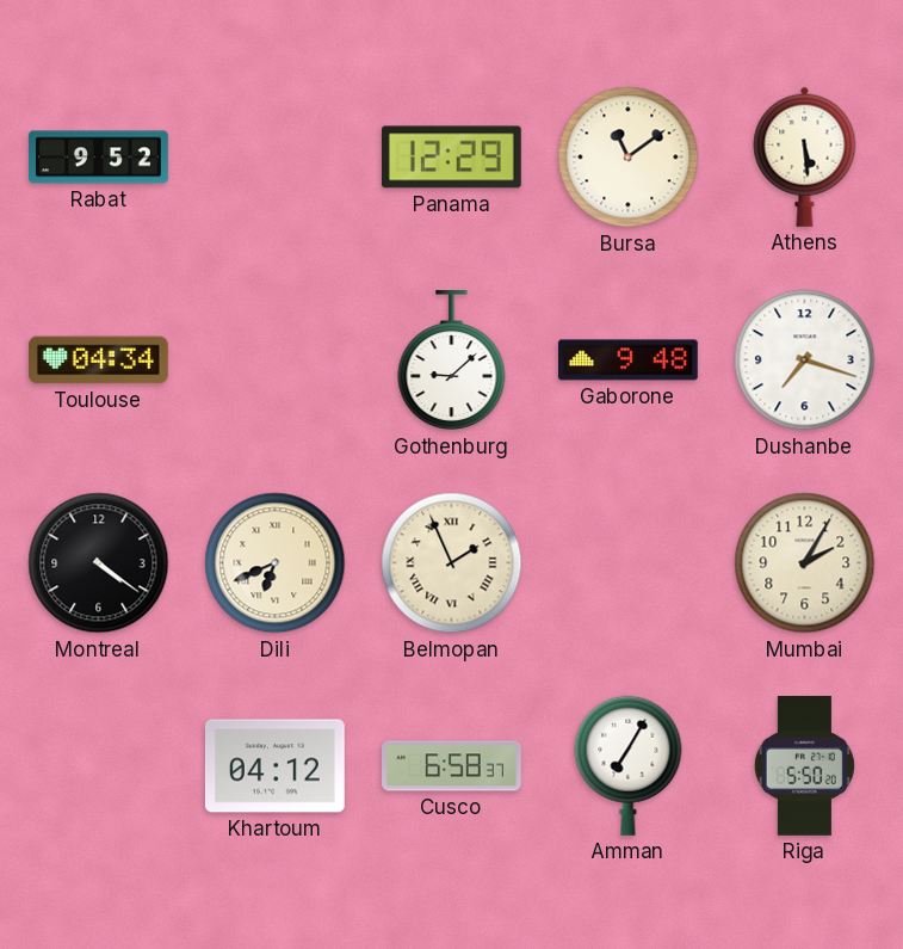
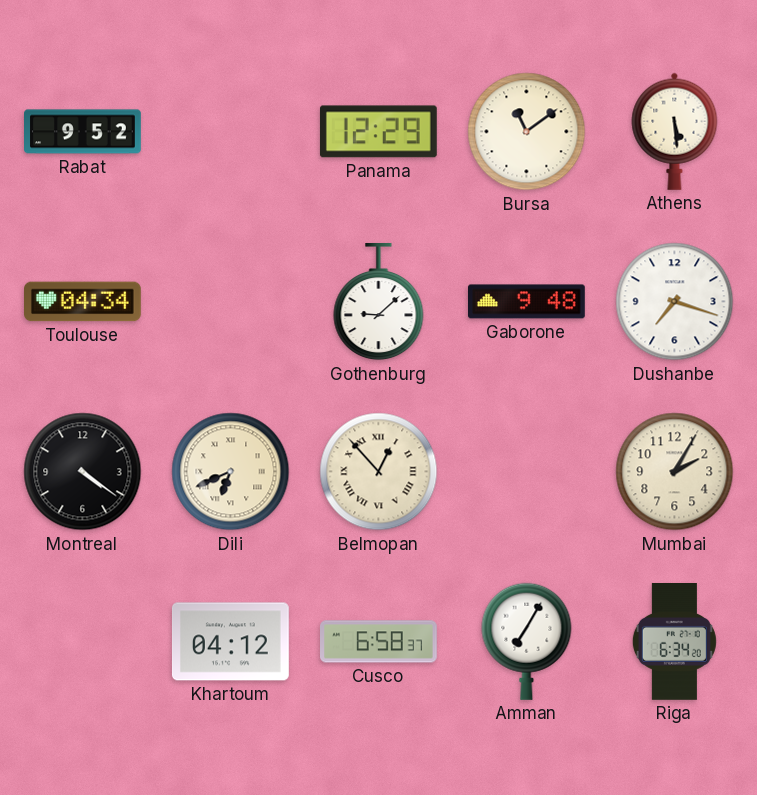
Belmopan: 1:56 -> 12:53
Riga: 5:50 -> 6:34
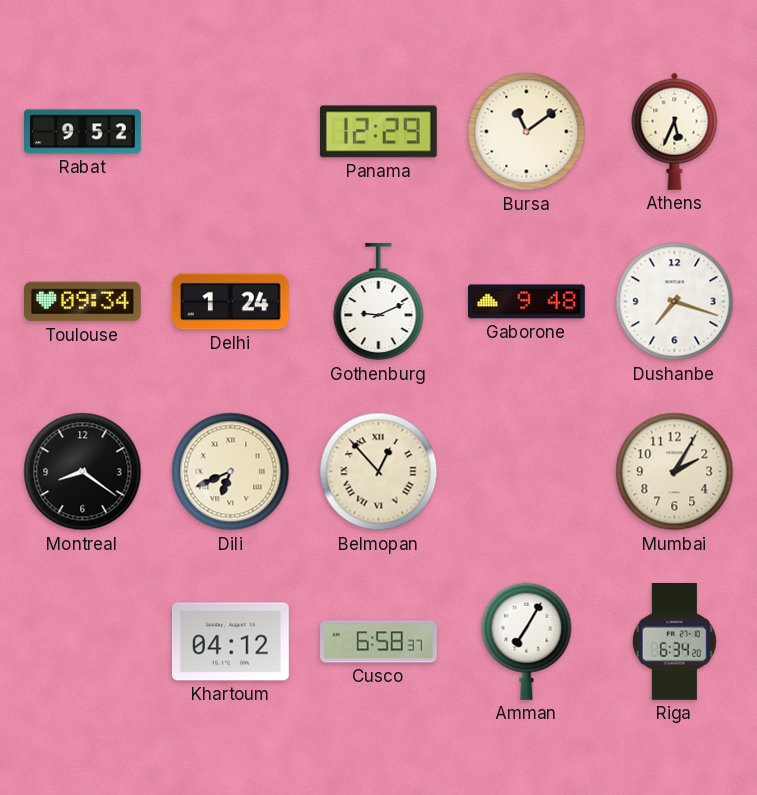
Athens: 5:29 -> 5:34
Toulouse: 04:34 -> 09:34
Delhi: none -> 1:24
Gothenburg: 9:08 -> 9:11
Montreal: 4:21 -> 8:21
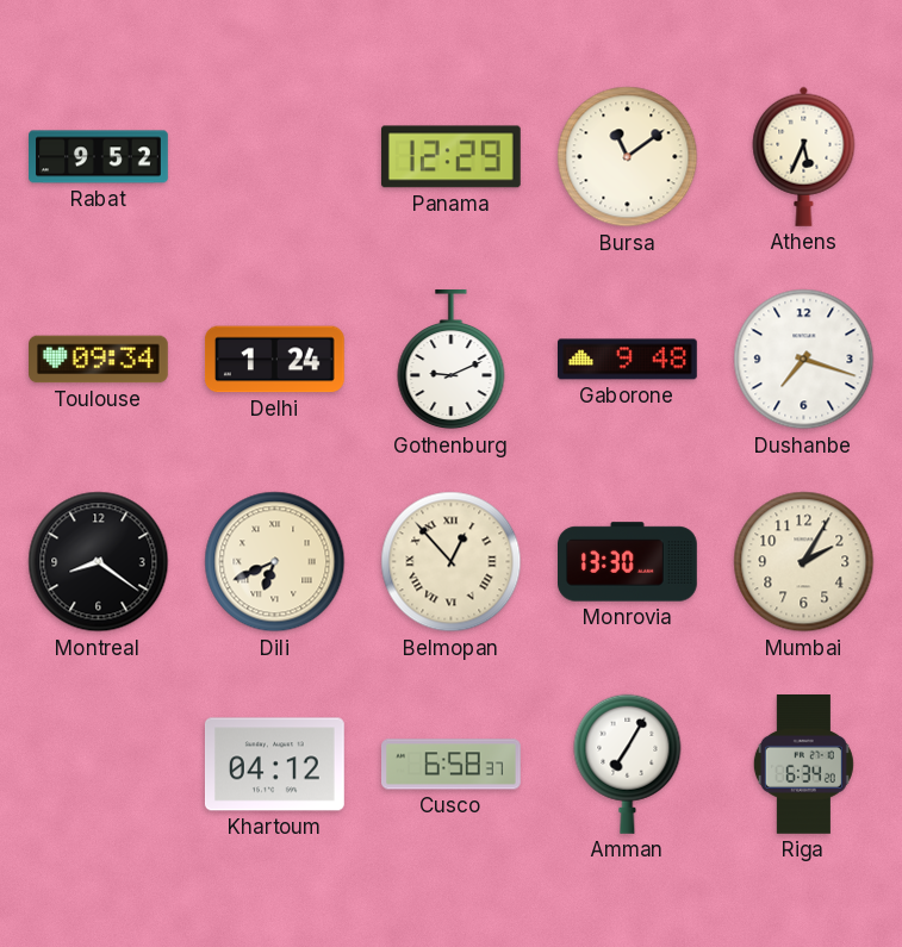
Monrovia: none -> 13:30
